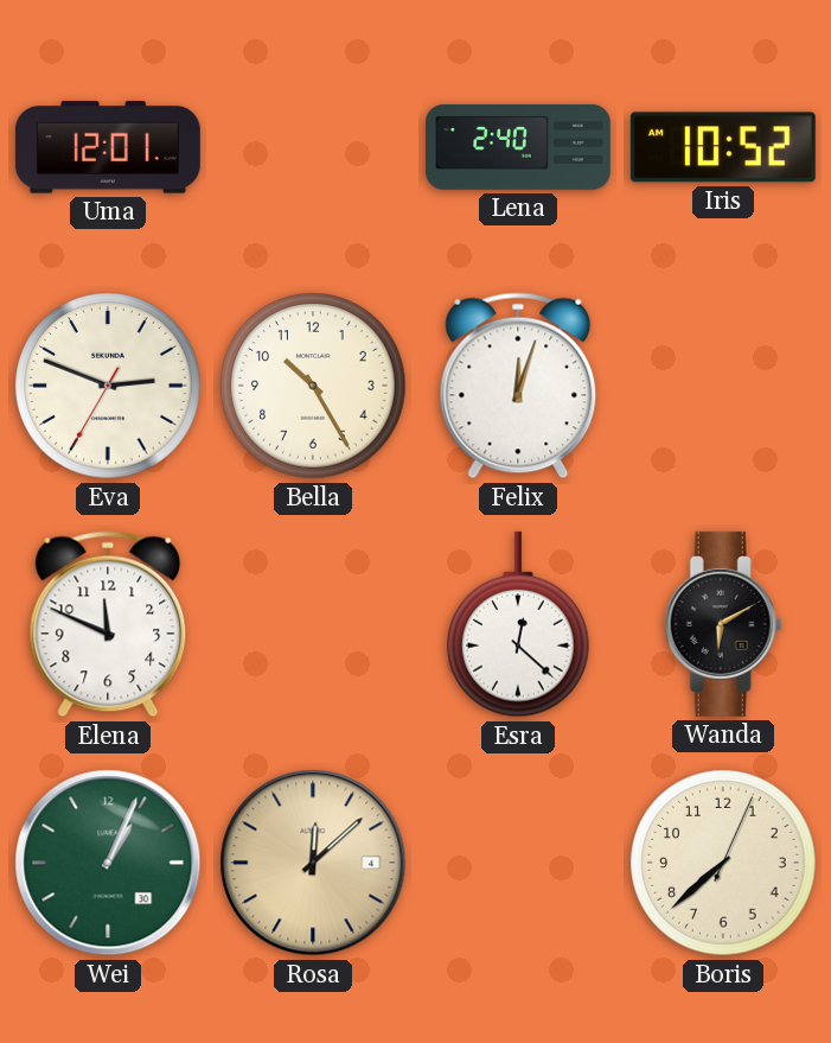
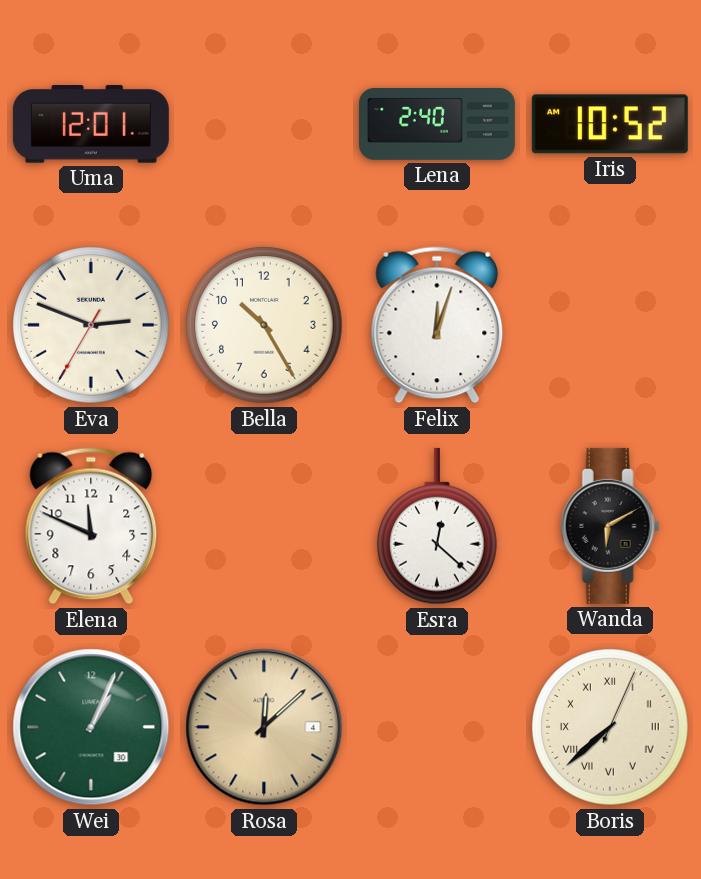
Boris numerals: Arabic -> Roman
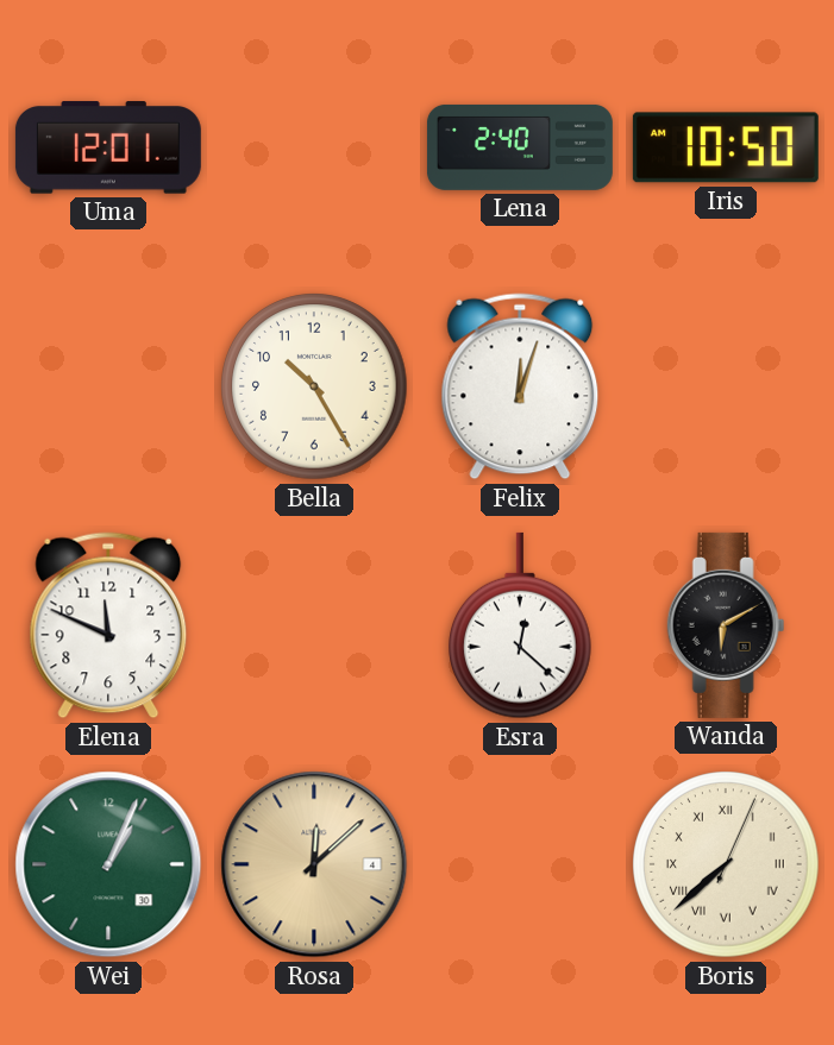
Iris: 10:52 -> 10:50
Eva: 2:48 -> none
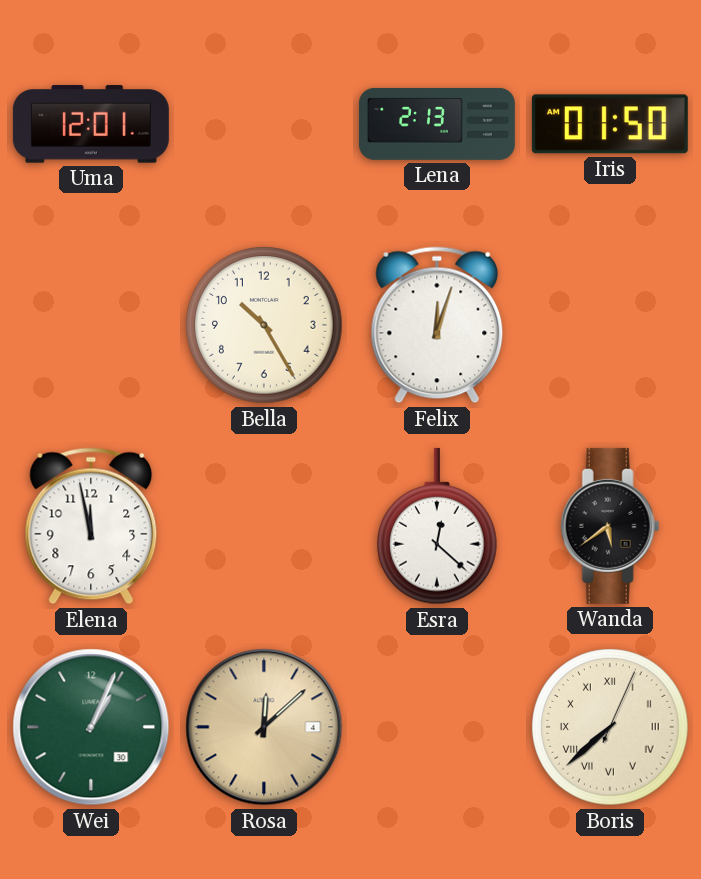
Lena: 2:40 -> 2:13
Iris: 10:50 -> 01:50
Elena: 11:49 -> 11:58
Wanda: 6:10 -> 5:39
